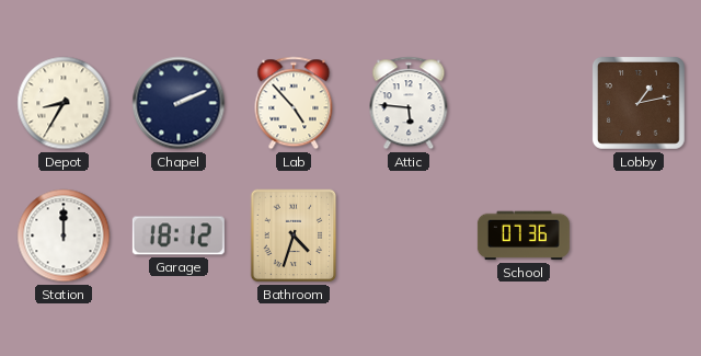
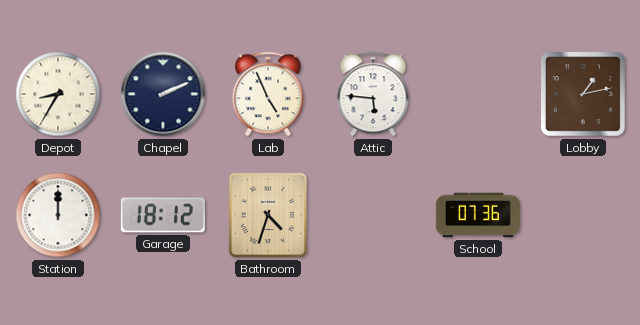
Lab: 4:53 -> 4:56
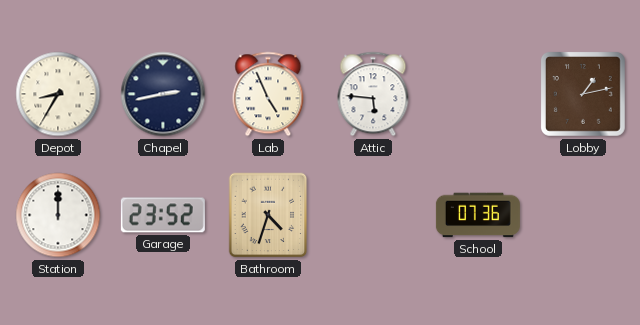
Chapel: 2:11 -> 2:43
Garage: 18:12 -> 23:52
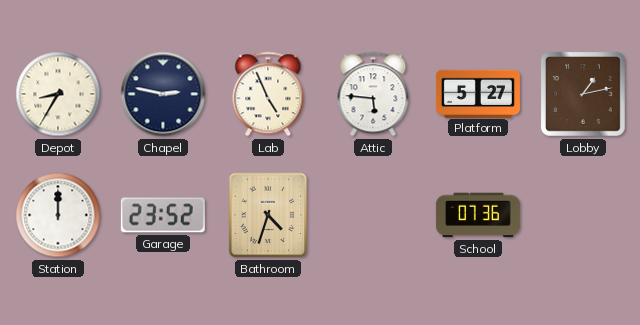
Chapel: 2:43 -> 2:47
Platform: none -> 5:27
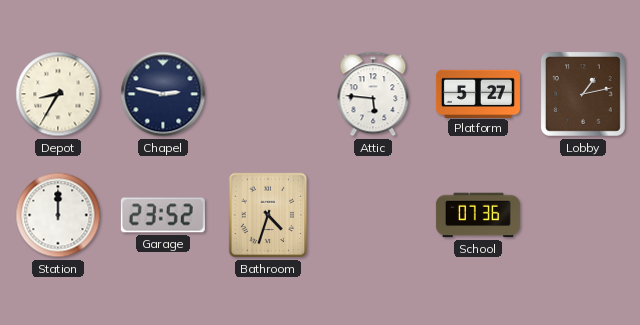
Lab: 4:56 -> none
